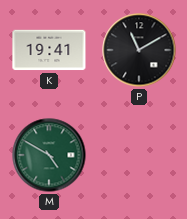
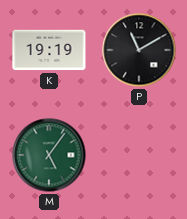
K: 19:41 -> 19:19
M: 4:50 -> 5:06
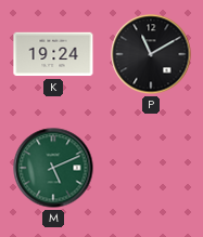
K: 19:19 -> 19:24
M: 5:06 -> 5:11
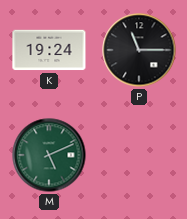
P: 11:10 -> 11:15
